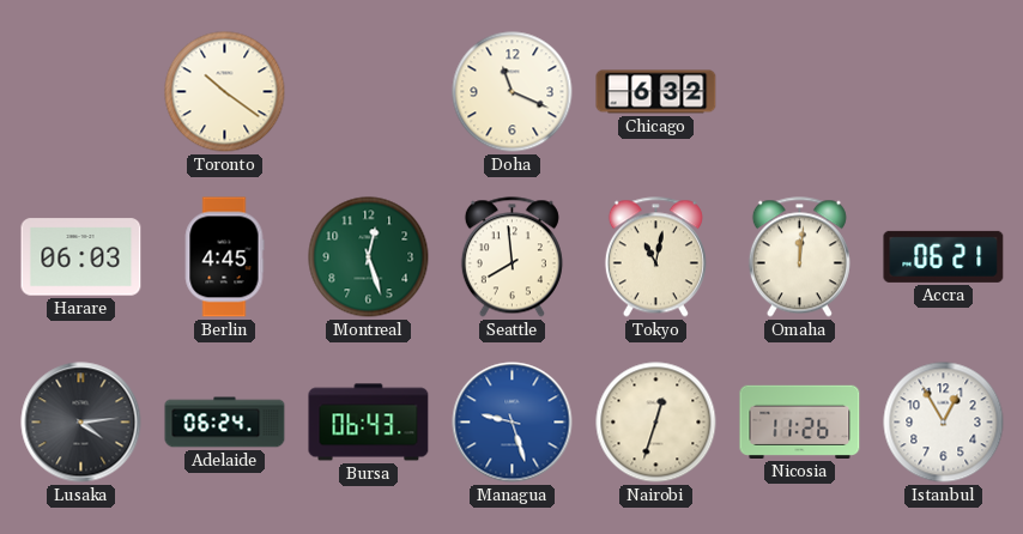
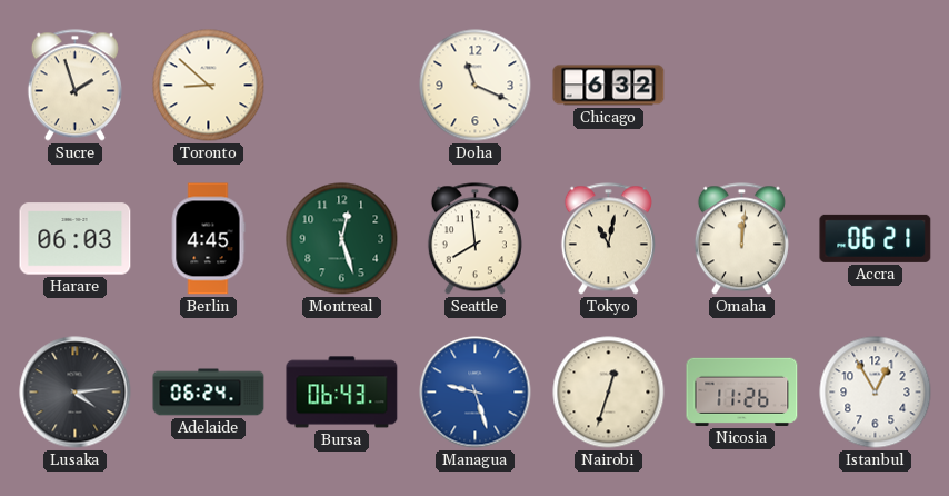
Sucre: none -> 1:57
Toronto: 10:21 -> 8:52
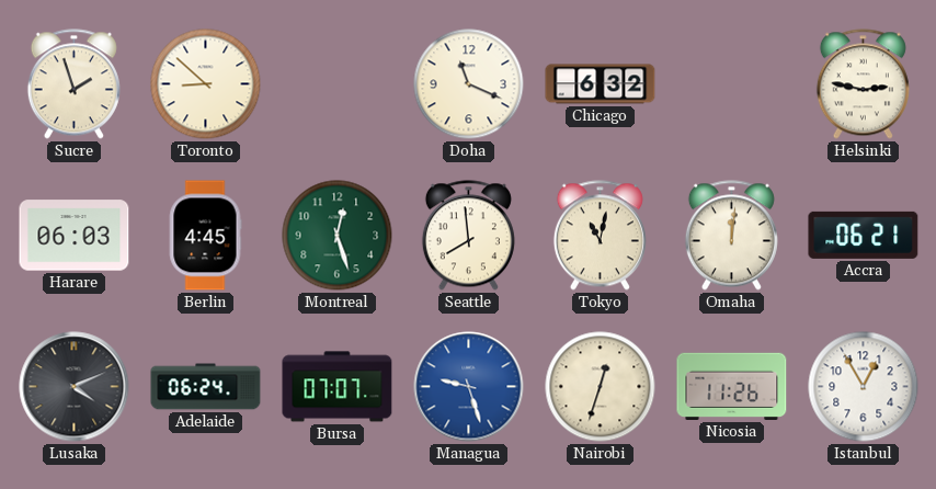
Helsinki: none -> 2:47
Lusaka: 4:14 -> 4:11
Bursa: 06:43 -> 07:07
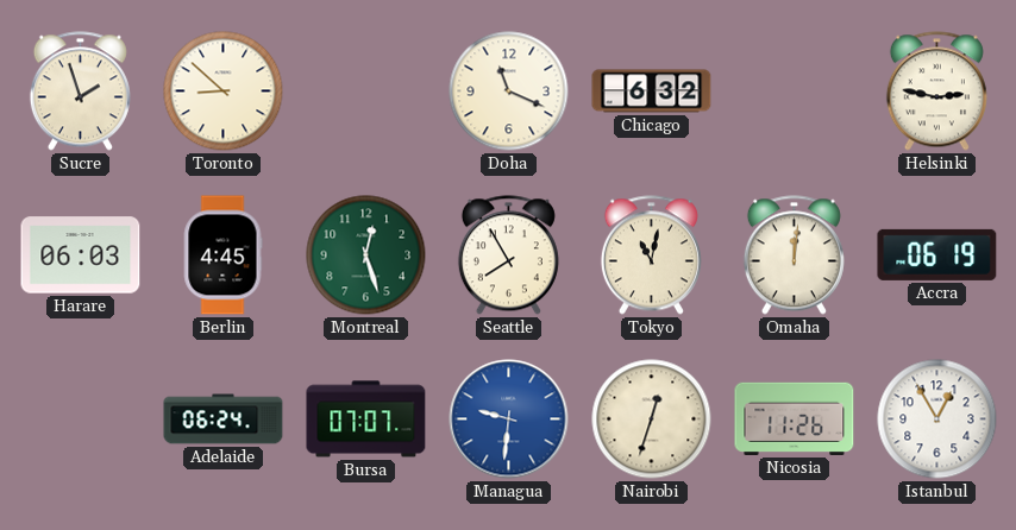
Seattle: 7:59 -> 7:55
Accra: 06:21 -> 06:19
Lusaka: 4:11 -> none
Managua: 9:27 -> 9:31
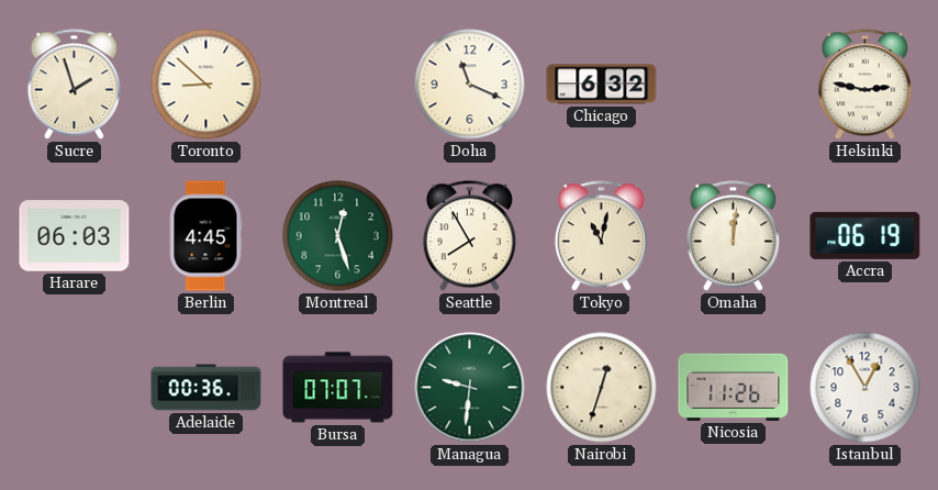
Adelaide: 06:24 -> 00:36
Managua dial: blue -> green
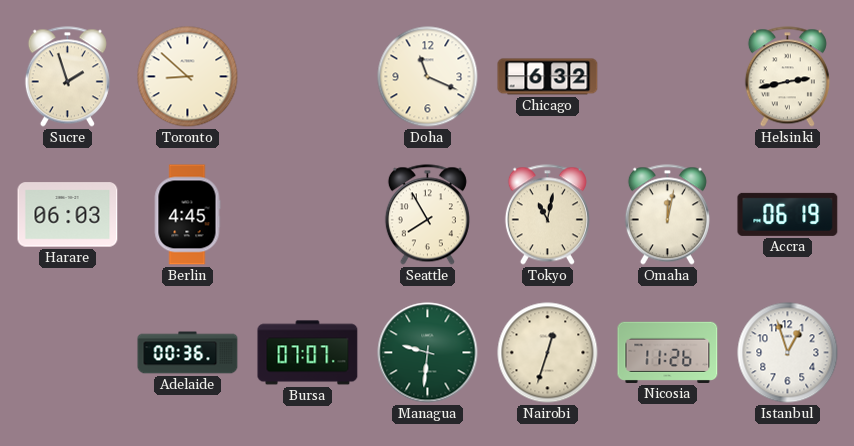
Helsinki: 2:47 -> 2:43
Montreal: 12:27 -> none
Omaha: 12:01 -> 12:02
Istanbul: 12:55 -> 12:57
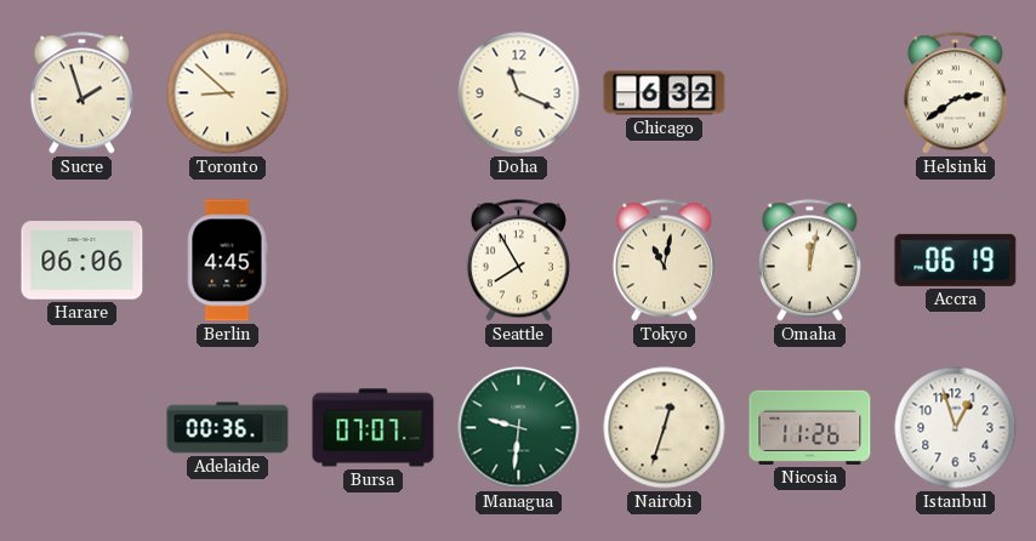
Helsinki: 2:43 -> 2:39
Harare: 06:03 -> 06:06
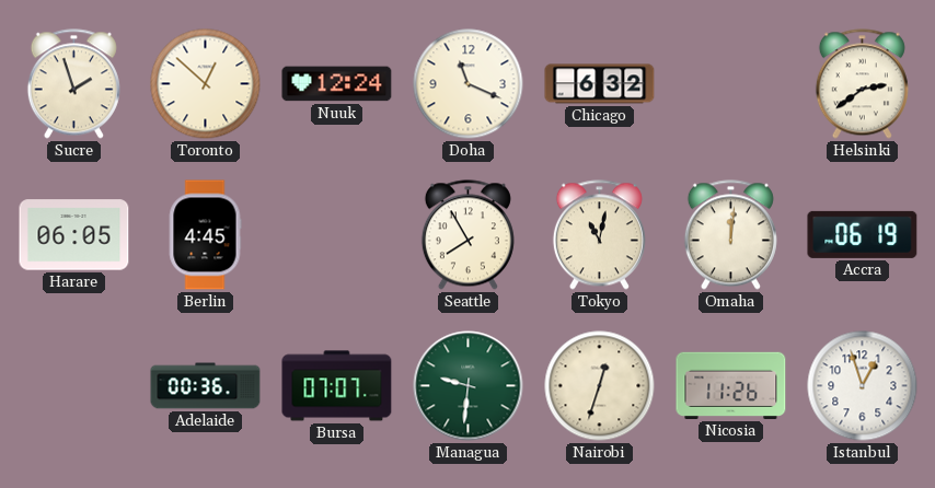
Toronto: 8:52 -> 12:52
Nuuk: none -> 12:24
Harare: 06:06 -> 06:05
Omaha: 12:02 -> 12:01
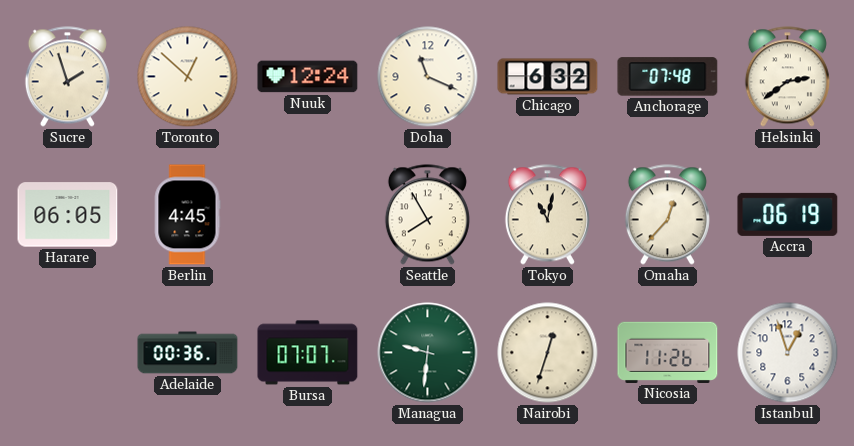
Anchorage: none -> 07:48
Omaha: 12:01 -> 12:37
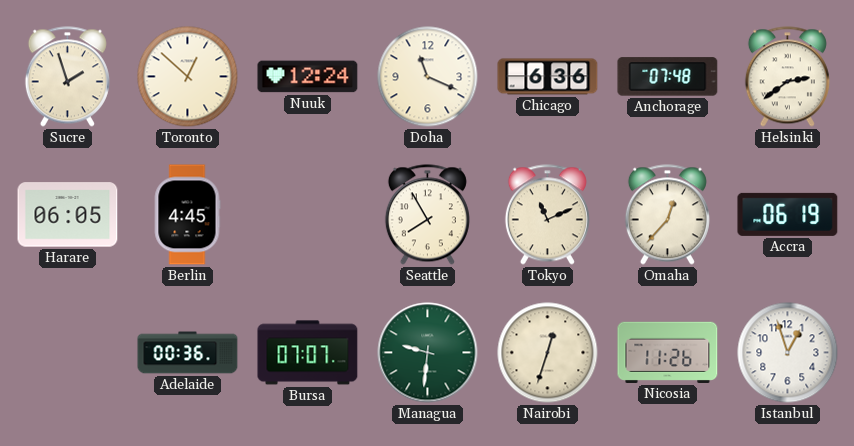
Chicago: 6:32 -> 6:36
Tokyo: 11:02 -> 11:11
